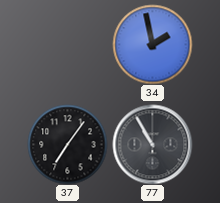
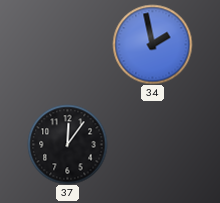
37: 7:06 -> 12:06
77: 10:55 -> none
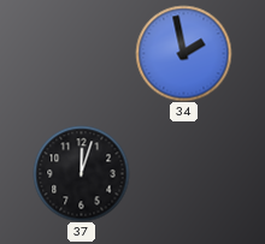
37: 12:06 -> 12:03
